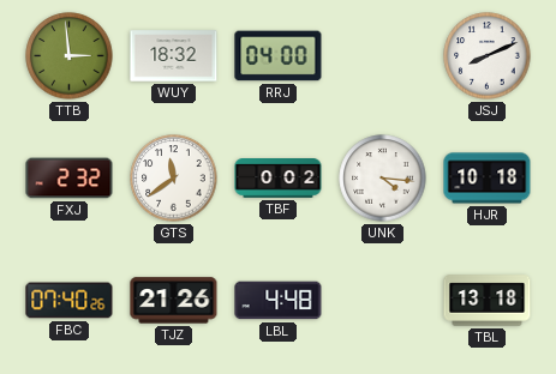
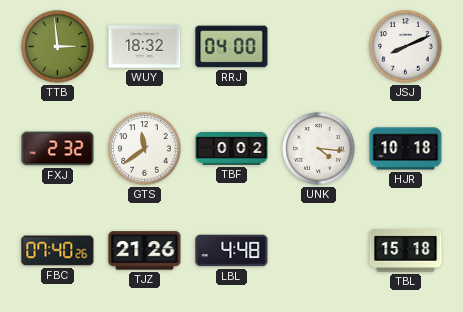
TBL: 13:18 -> 15:18
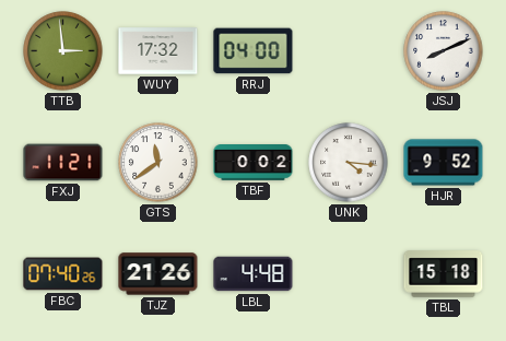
WUY: 18:32 -> 17:32
FXJ: 2:32 -> 11:21
HJR: 10:18 -> 9:52
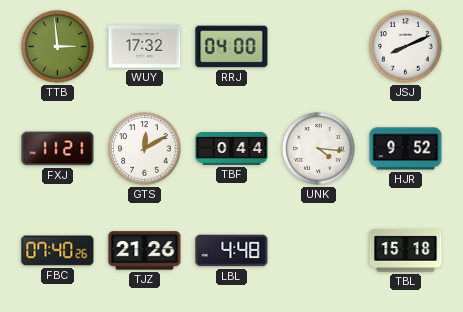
GTS: 11:39 -> 12:10
TBF: 0:02 -> 0:44
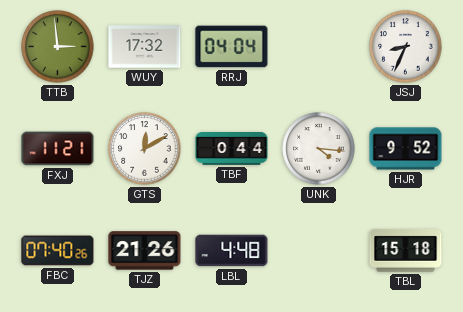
RRJ: 04:00 -> 04:04
JSJ: 8:11 -> 8:34
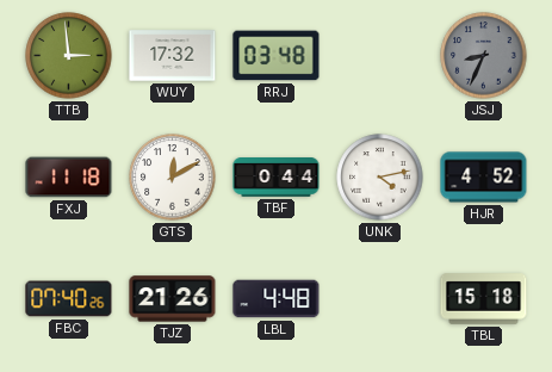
RRJ: 04:04 -> 03:48
JSJ dial: white -> grey
FXJ: 11:21 -> 11:18
UNK: 4:16 -> 4:13
HJR: 9:52 -> 4:52
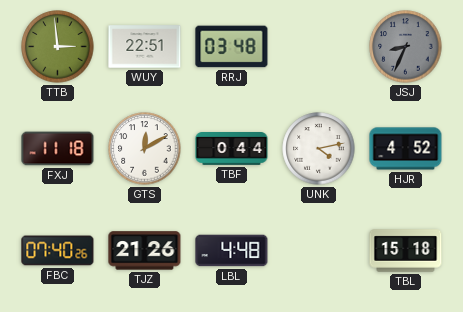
WUY: 17:32 -> 22:51
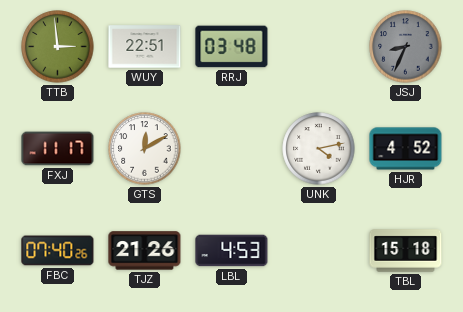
FXJ: 11:18 -> 11:17
TBF: 0:44 -> none
LBL: 4:48 -> 4:53
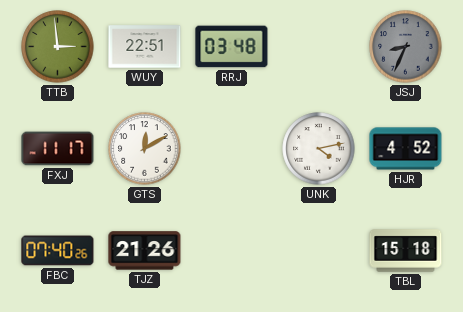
LBL: 4:53 -> none
